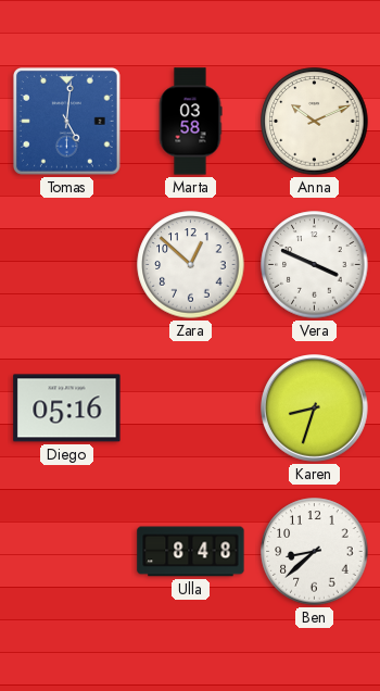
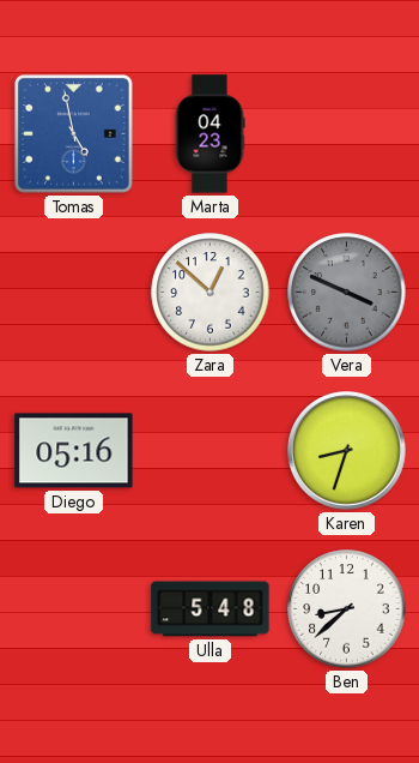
Tomas: 5:01 -> 4:58
Marta: 03:58 -> 04:23
Anna: 10:11 -> none
Vera dial: white -> grey
Ulla: 8:48 -> 5:48
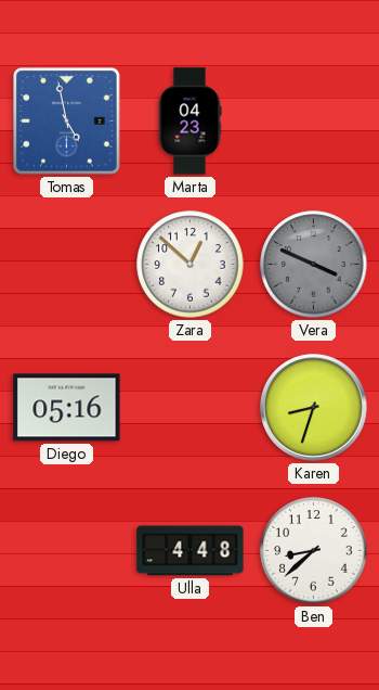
Ulla: 5:48 -> 4:48
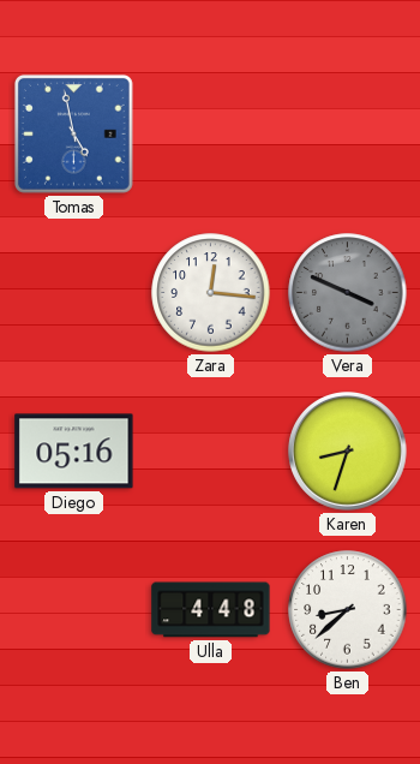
Marta: 04:23 -> none
Zara: 12:52 -> 12:16
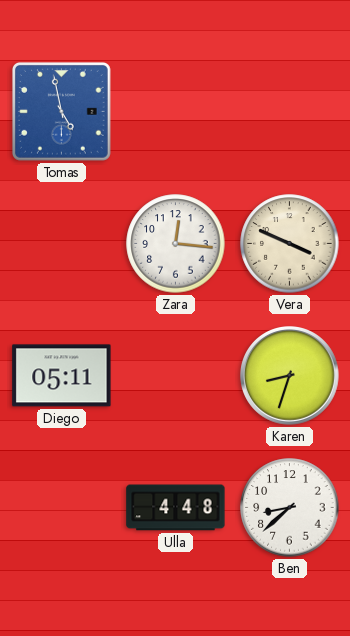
Vera dial: grey -> cream
Diego: 05:16 -> 05:11
